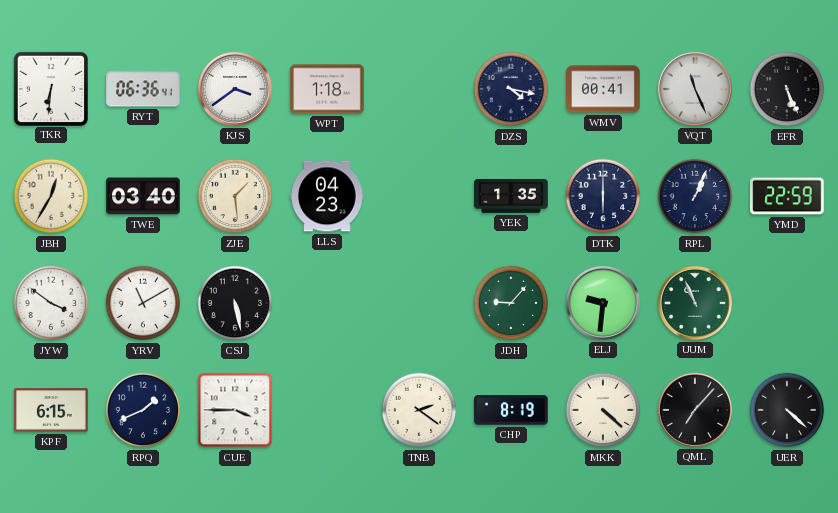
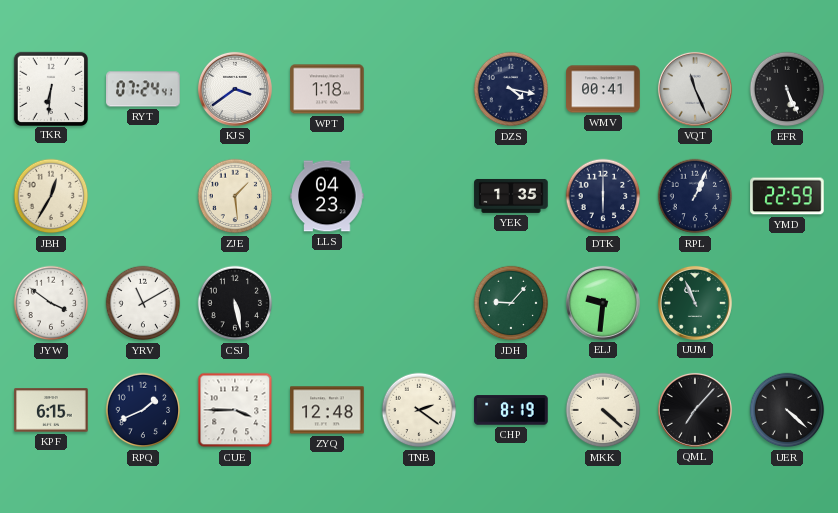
RYT: 06:36 -> 07:24
TWE: 03:40 -> none
ZYQ: none -> 12:48
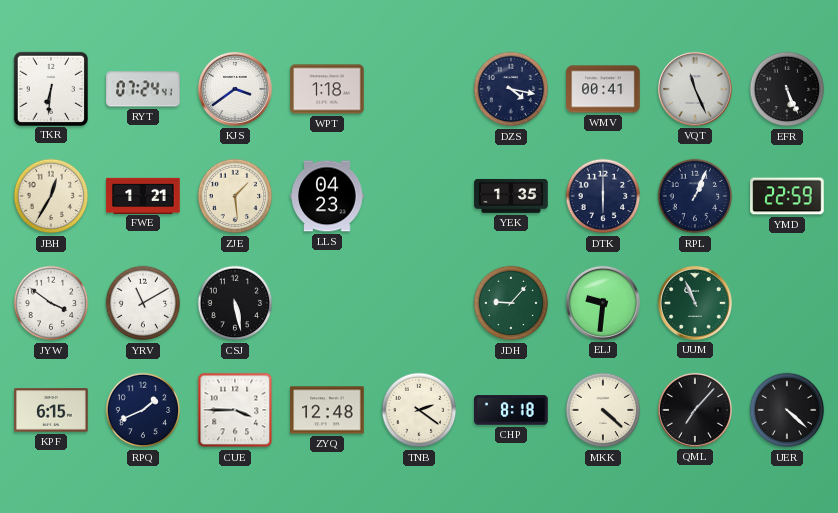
FWE: none -> 1:21
CHP: 8:19 -> 8:18
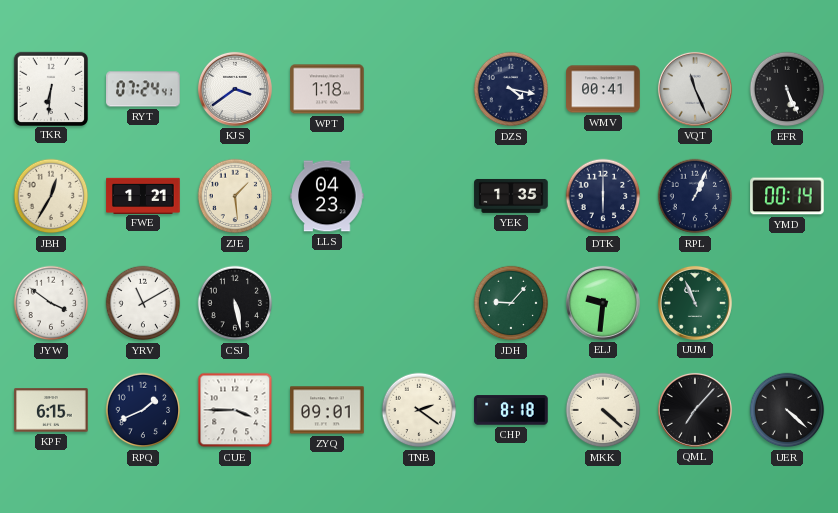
YMD: 22:59 -> 00:14
ZYQ: 12:48 -> 09:01
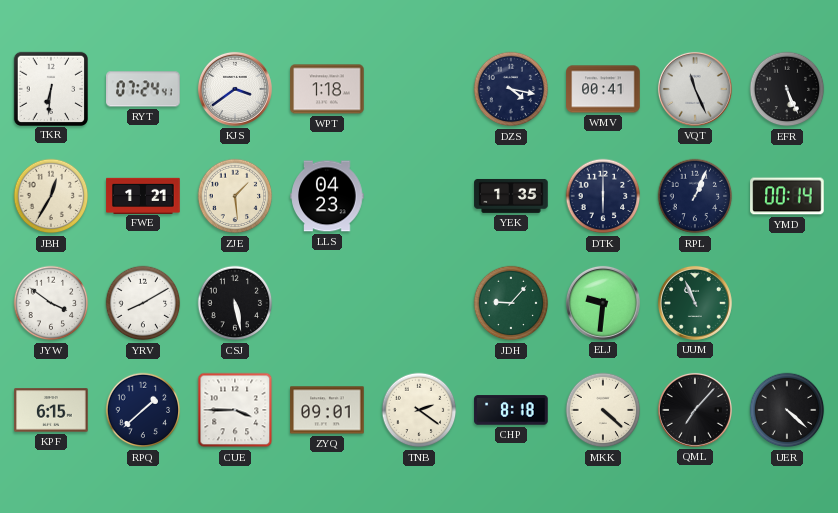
YRV: 11:10 -> 8:10
RPQ: 1:41 -> 1:38
